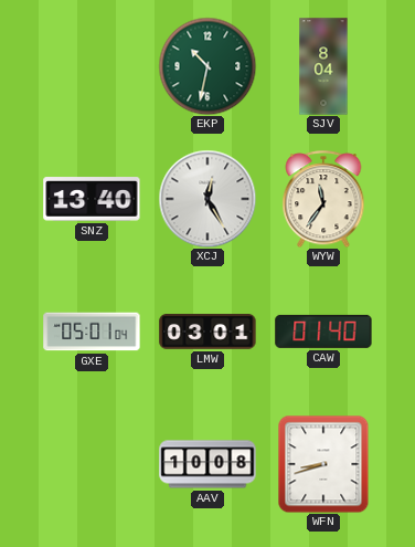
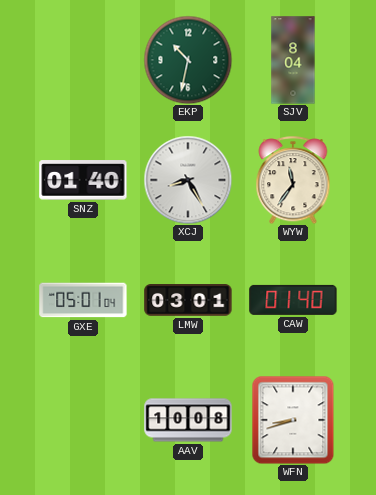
SNZ: 13:40 -> 01:40
XCJ: 12:25 -> 8:25
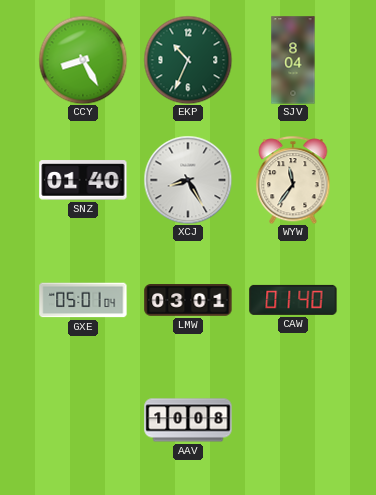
CCY: none -> 8:25
EKP: 10:32 -> 10:34
WFN: 8:42 -> none
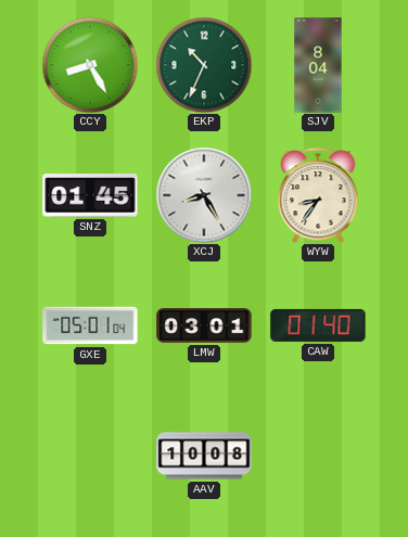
SNZ: 01:40 -> 01:45
WYW: 11:36 -> 8:36
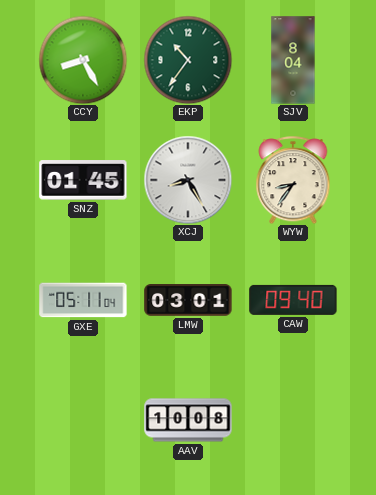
EKP: 10:34 -> 10:36
GXE: 05:01 -> 05:11
CAW: 01:40 -> 09:40
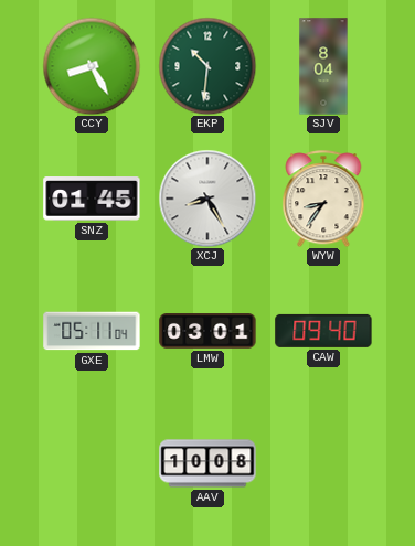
EKP: 10:36 -> 10:31
